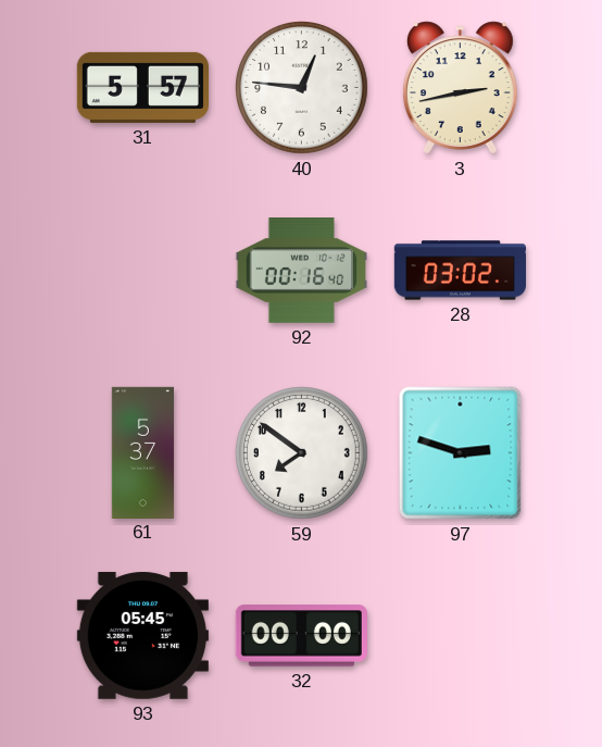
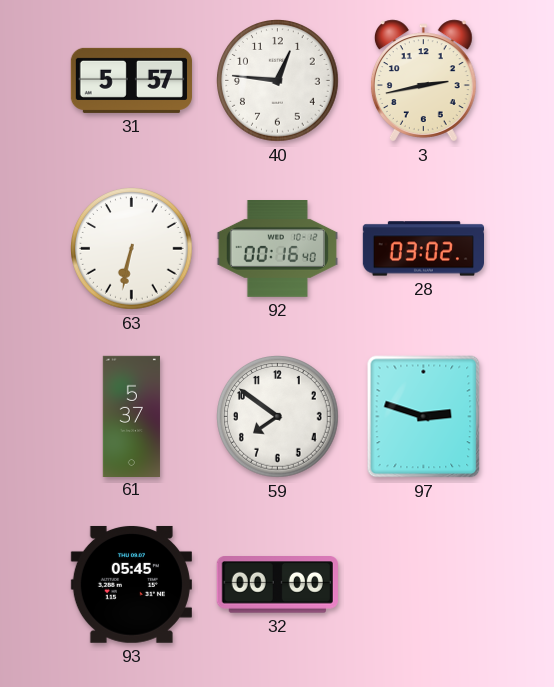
63: none -> 6:32
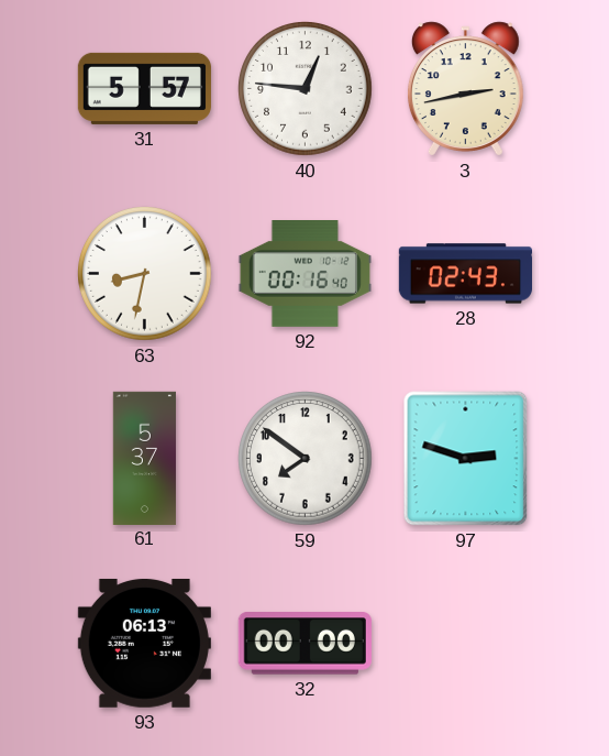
63: 6:32 -> 8:32
28: 03:02 -> 02:43
93: 05:45 -> 06:13
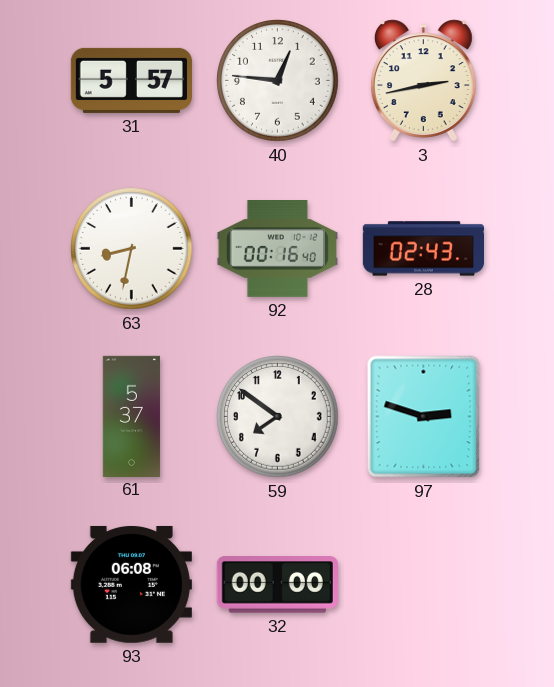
93: 06:13 -> 06:08
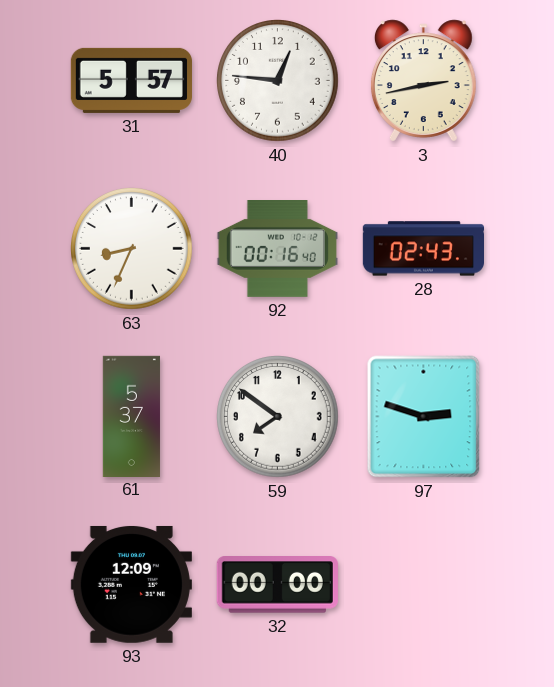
63: 8:32 -> 8:34
93: 06:08 -> 12:09
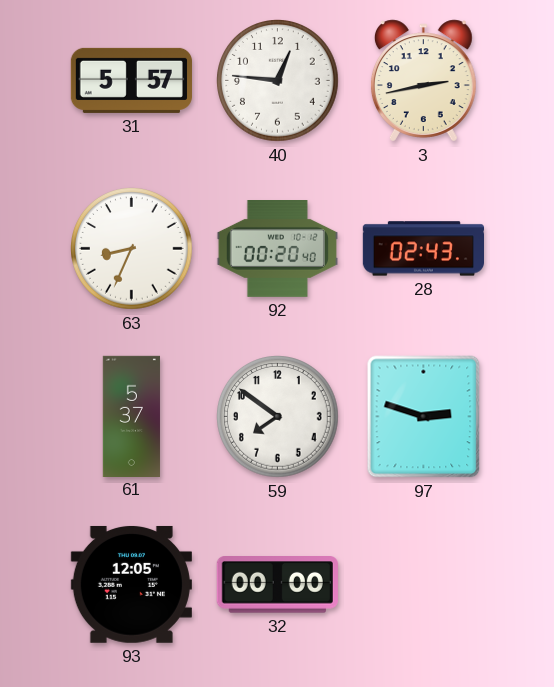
92: 00:16 -> 00:20
93: 12:09 -> 12:05
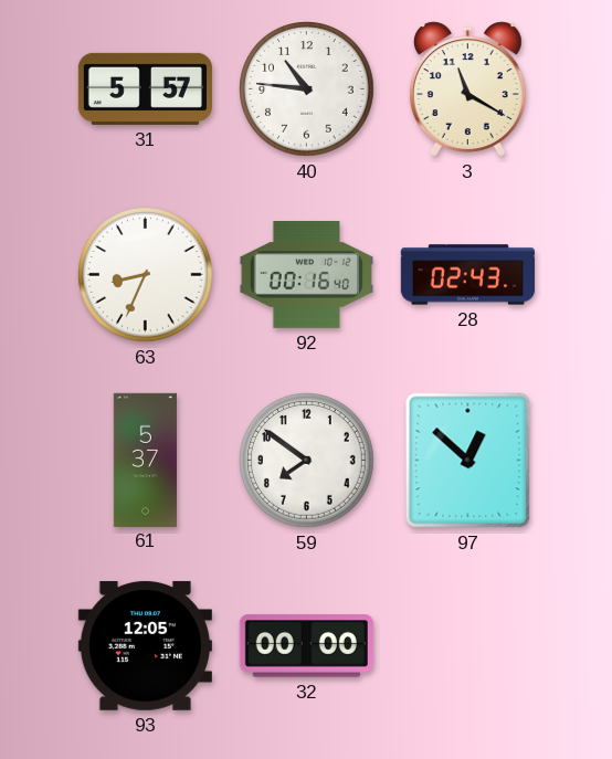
40: 12:46 -> 10:46
3: 2:43 -> 11:20
92: 00:20 -> 00:16
97: 2:48 -> 12:52
